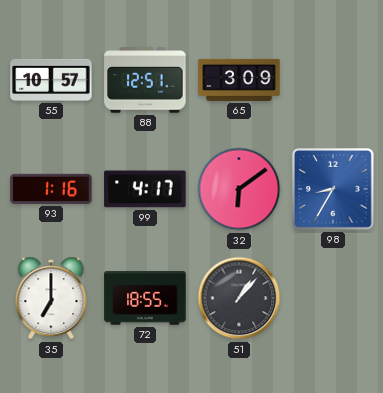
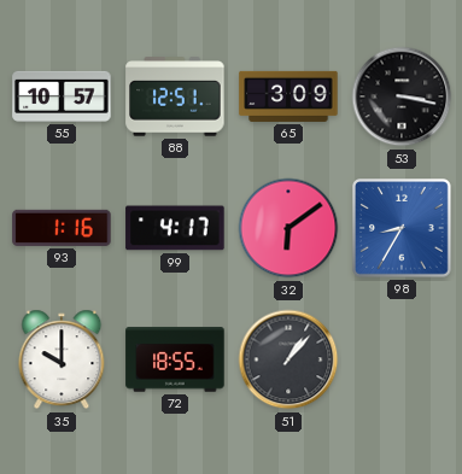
53: none -> 3:17
35: 7:00 -> 10:00
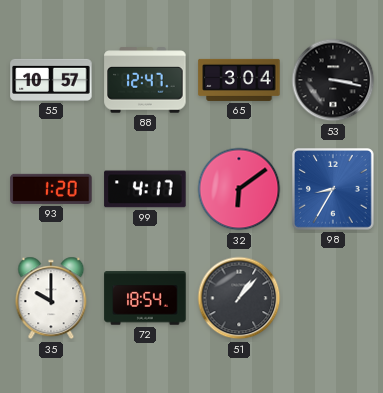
88: 12:51 -> 12:47
65: 3:09 -> 3:04
93: 1:16 -> 1:20
72: 18:55 -> 18:54
